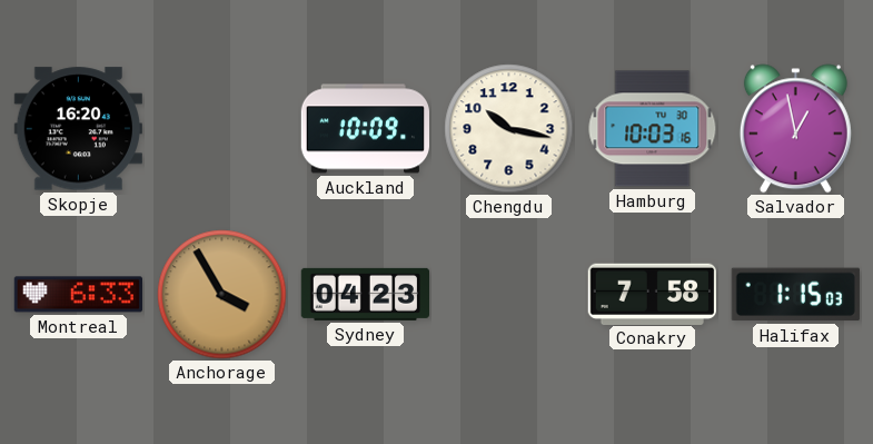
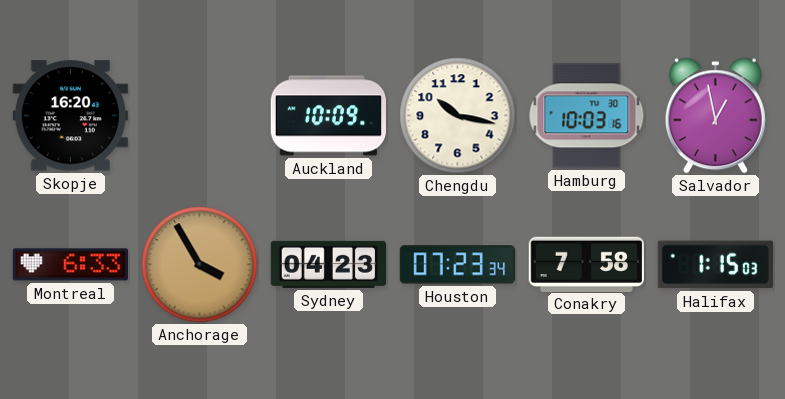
Houston: none -> 07:23
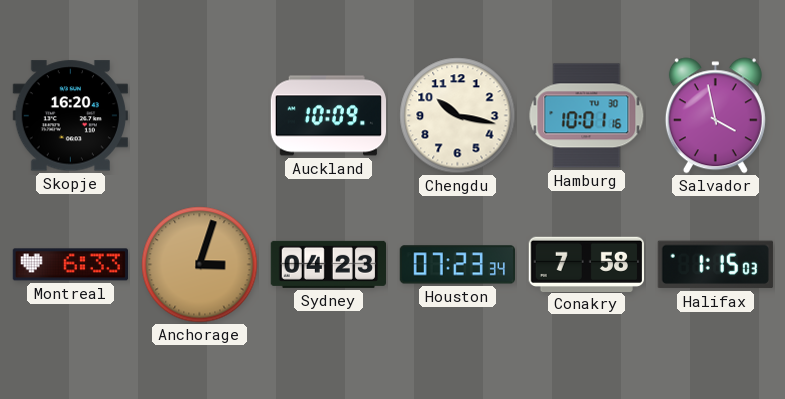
Hamburg: 10:03 -> 10:01
Salvador: 12:58 -> 3:58
Anchorage: 3:55 -> 3:03
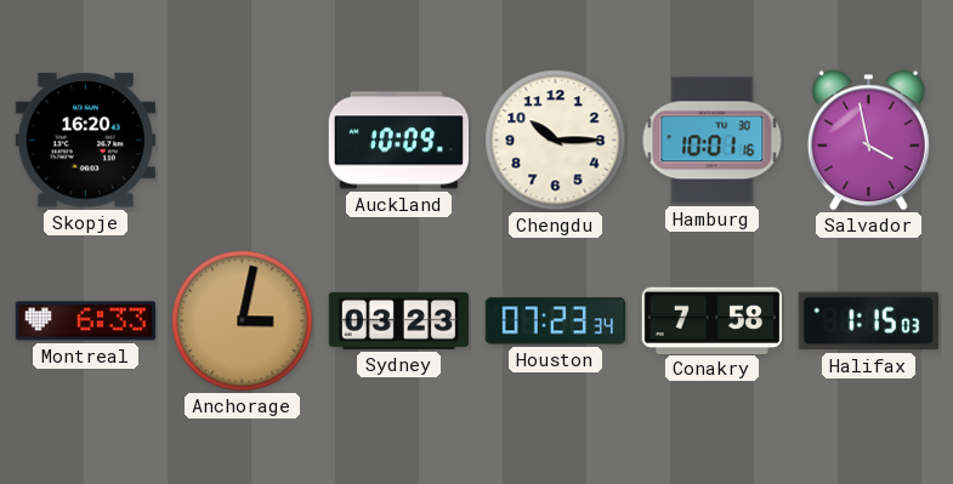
Chengdu: 10:17 -> 10:15
Anchorage: 3:03 -> 3:02
Sydney: 04:23 -> 03:23
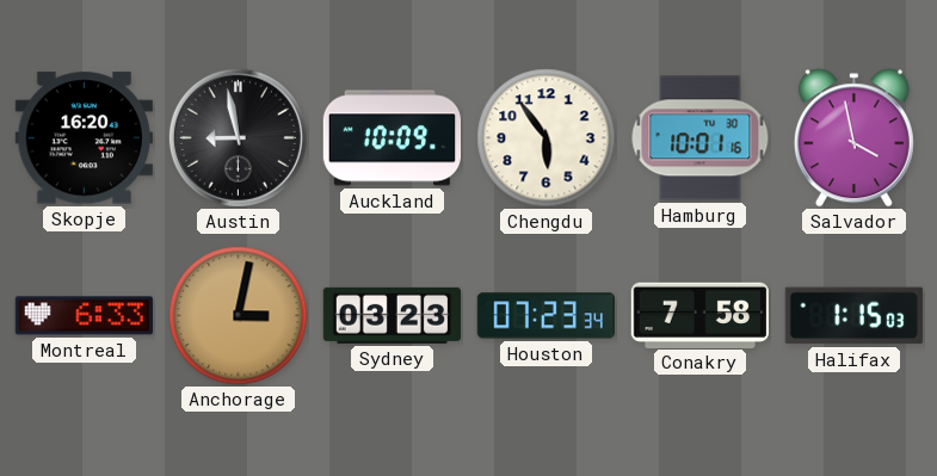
Austin: none -> 8:58
Chengdu: 10:15 -> 5:54
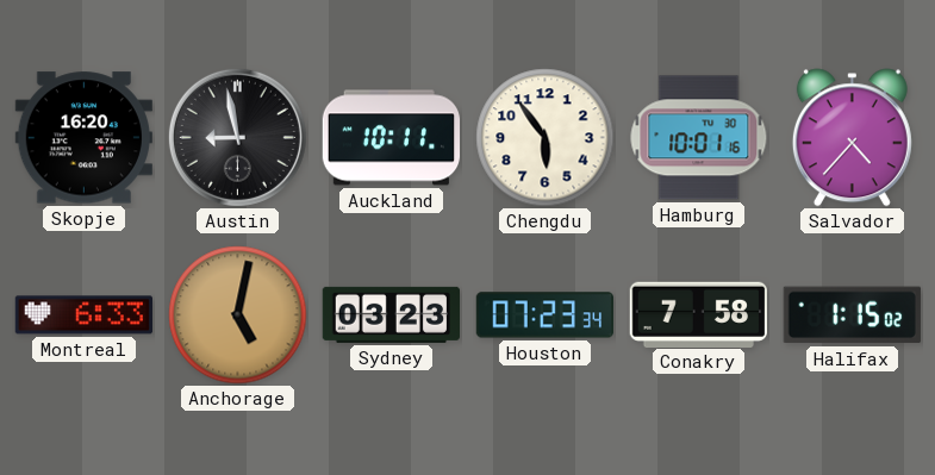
Auckland: 10:09 -> 10:11
Salvador: 3:58 -> 4:37
Anchorage: 3:02 -> 5:02
Halifax: 1:15:03 -> 1:15:02
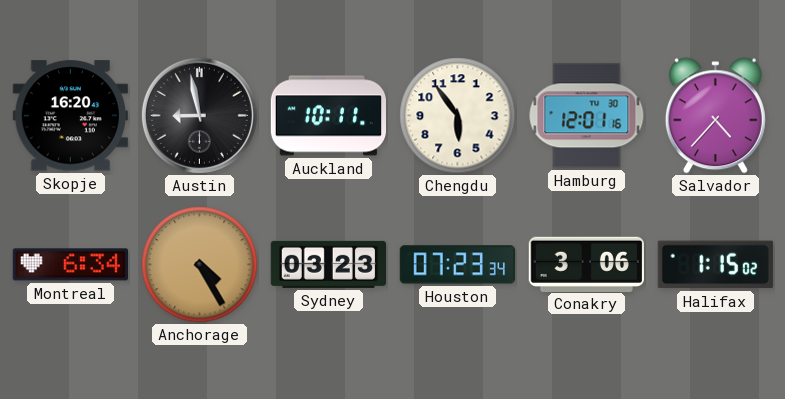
Hamburg: 10:01 -> 12:01
Montreal: 6:33 -> 6:34
Anchorage: 5:02 -> 4:25
Conakry: 7:58 -> 3:06
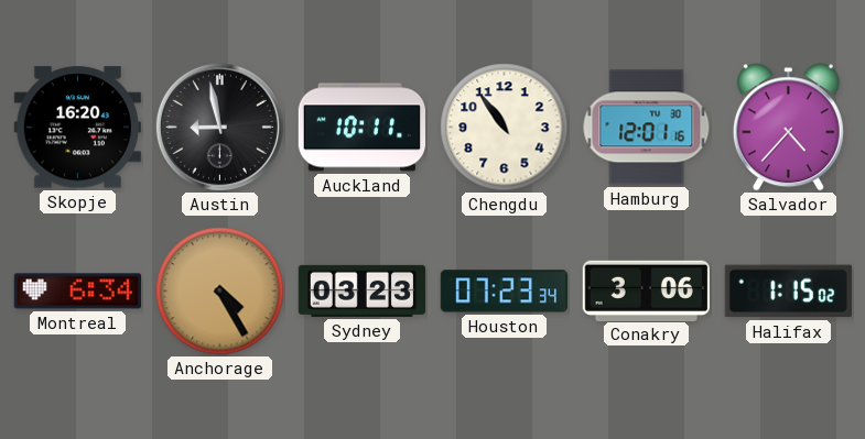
Chengdu: 5:54 -> 10:54
